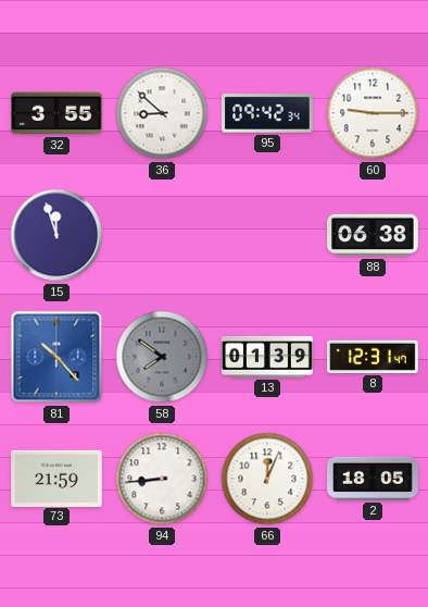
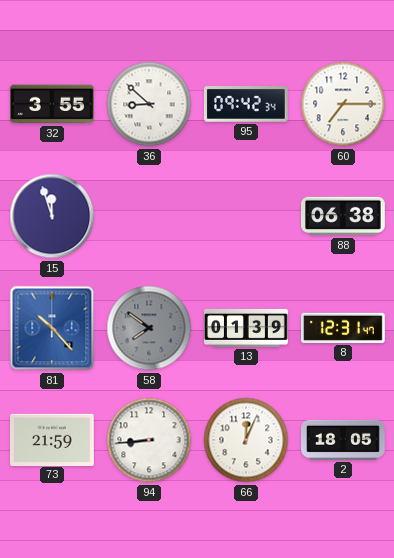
60: 9:15 -> 7:15
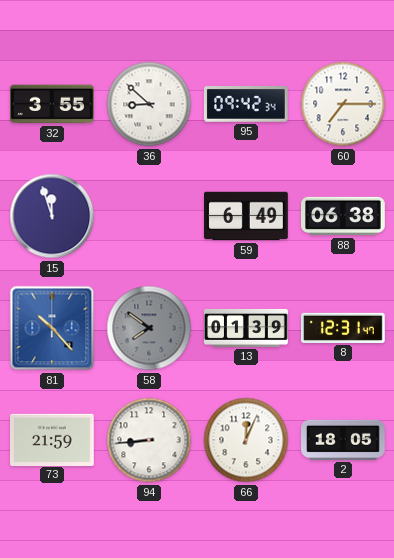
59: none -> 6:49
